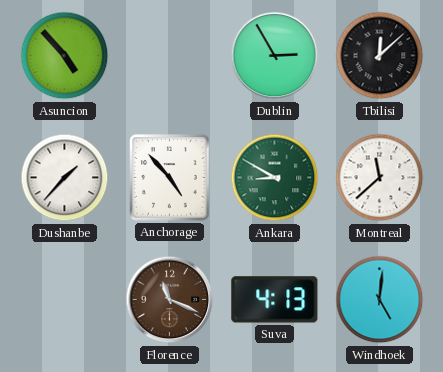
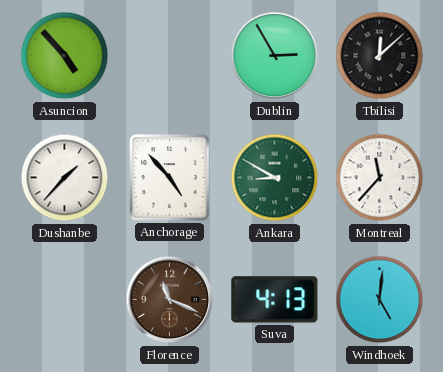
Montreal: 11:38 -> 11:37
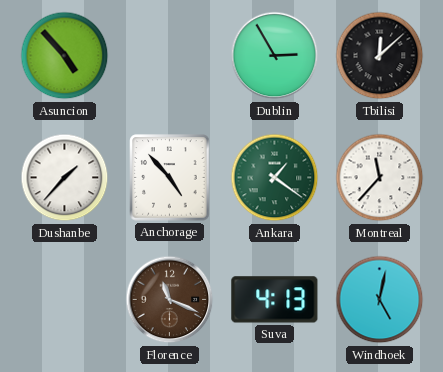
Ankara: 8:50 -> 1:21
Windhoek: 5:01 -> 5:02
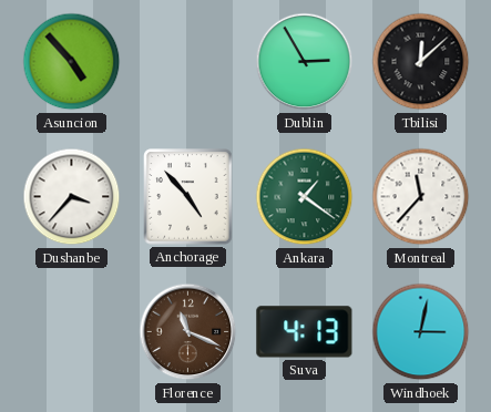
Dushanbe: 1:37 -> 3:37
Windhoek: 5:02 -> 3:02
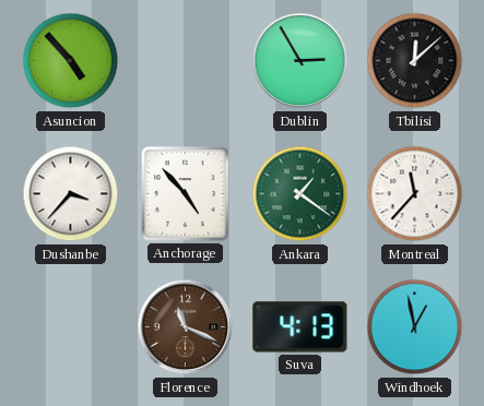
Windhoek: 3:02 -> 12:58
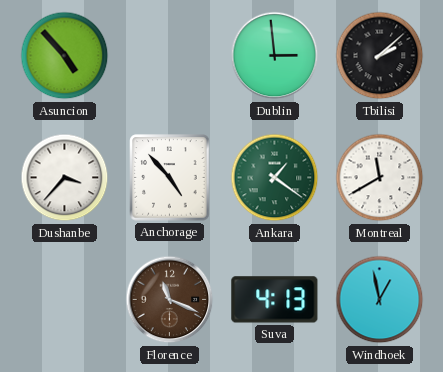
Dublin: 2:55 -> 2:59
Tbilisi: 12:08 -> 2:08
Montreal: 11:37 -> 11:40
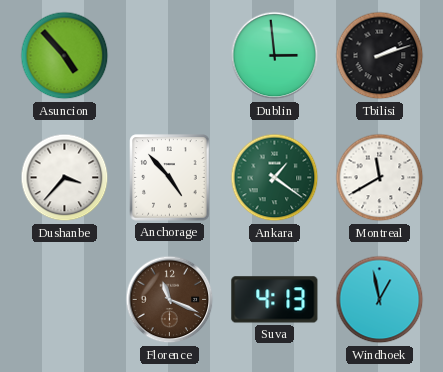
Tbilisi: 2:08 -> 2:12
